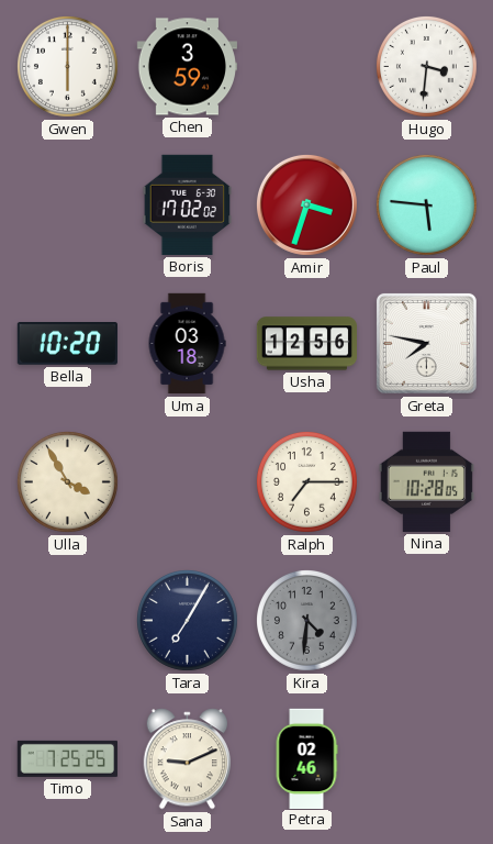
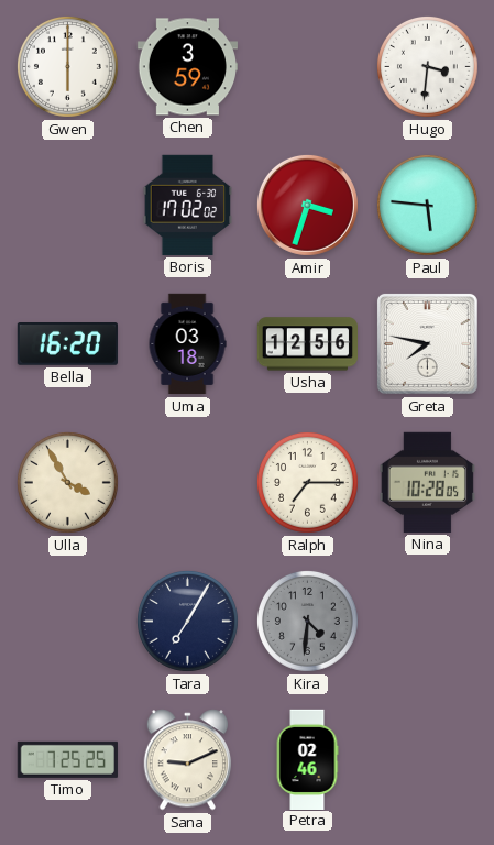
Bella: 10:20 -> 16:20
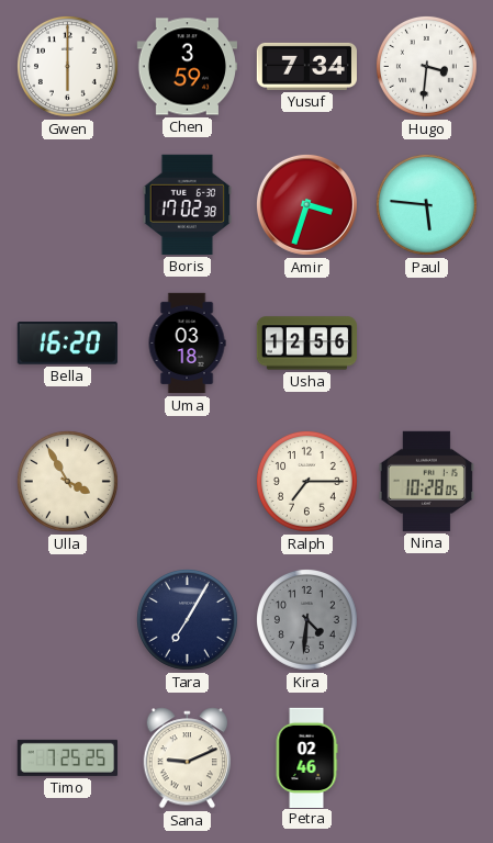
Yusuf: none -> 7:34
Boris: 17:02:02 -> 17:02:38
Greta: 7:47 -> none
